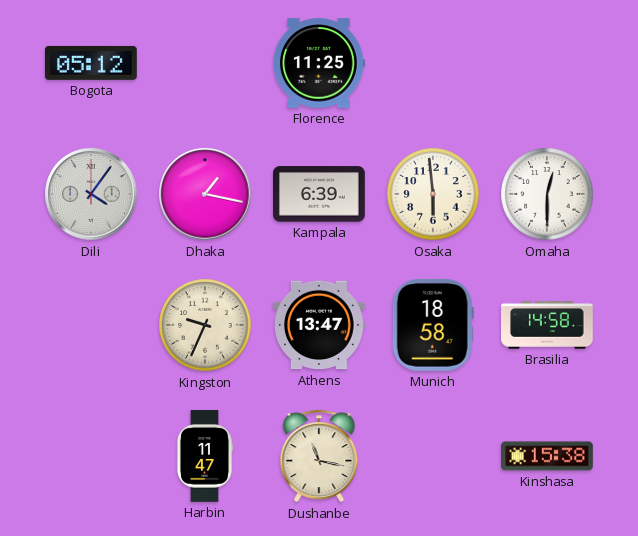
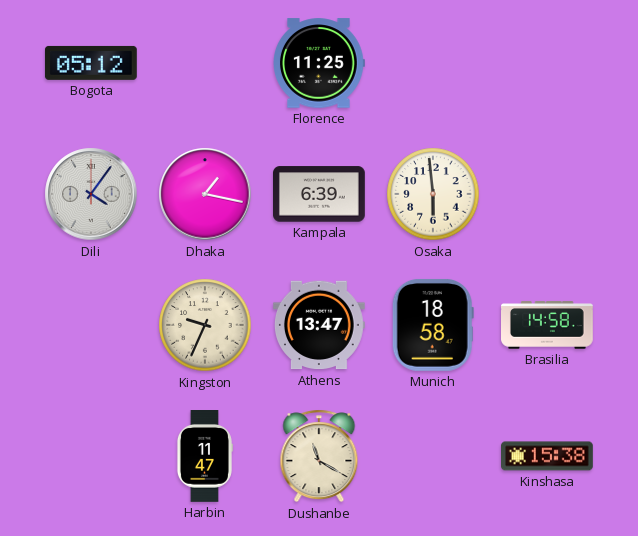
Omaha: 12:30 -> none
Dushanbe: 11:17 -> 11:20
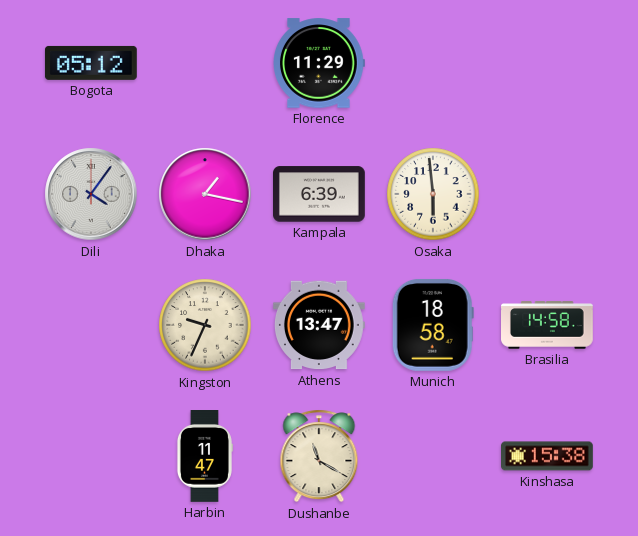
Florence: 11:25 -> 11:29
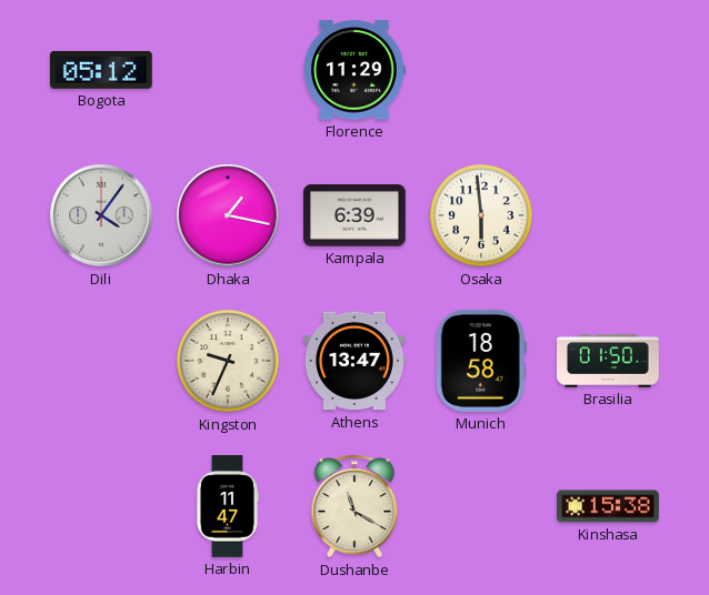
Brasilia: 14:58 -> 01:50
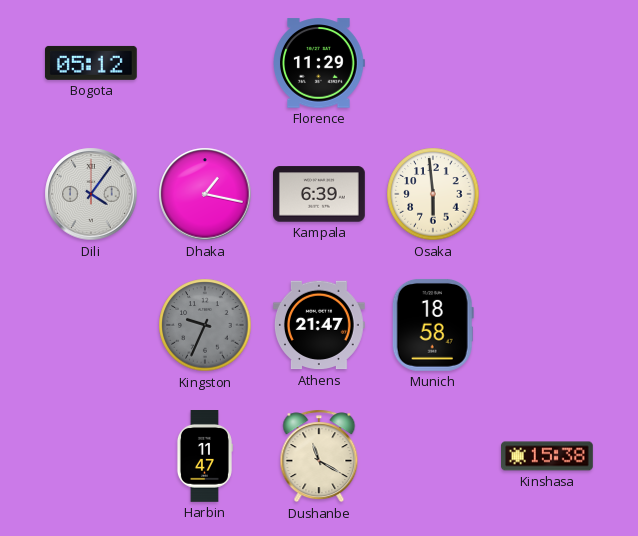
Kingston dial: cream -> grey
Athens: 13:47 -> 21:47
Brasilia: 01:50 -> none
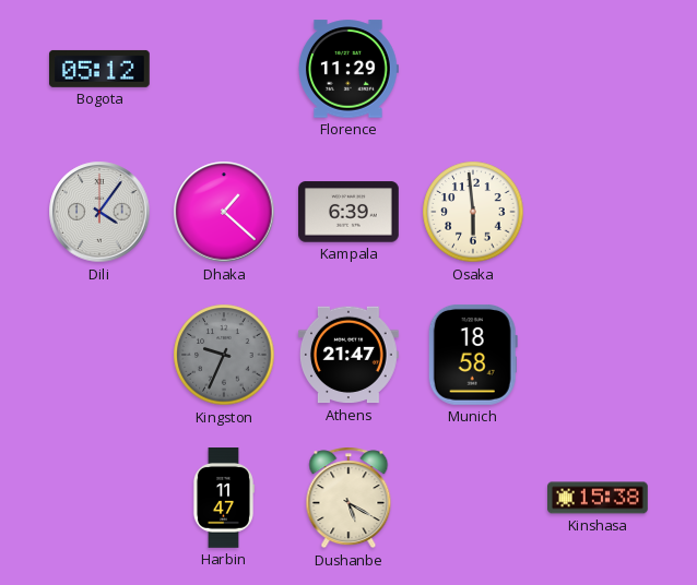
Dhaka: 1:17 -> 1:22
Dushanbe: 11:20 -> 5:20
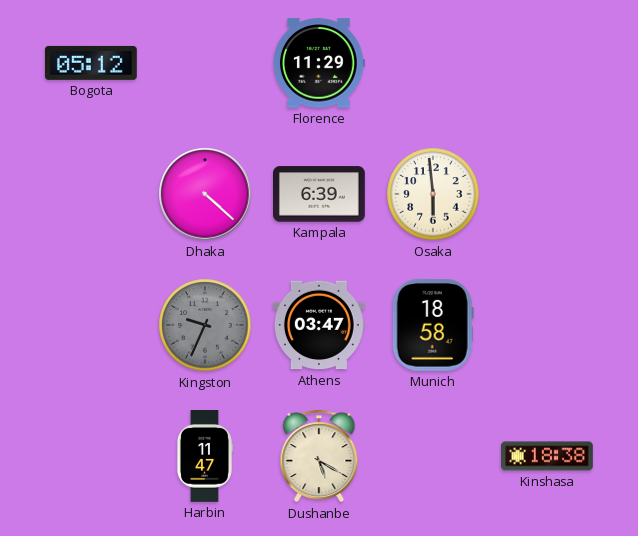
Dili: 4:06 -> none
Dhaka: 1:22 -> 4:22
Athens: 21:47 -> 03:47
Kinshasa: 15:38 -> 18:38
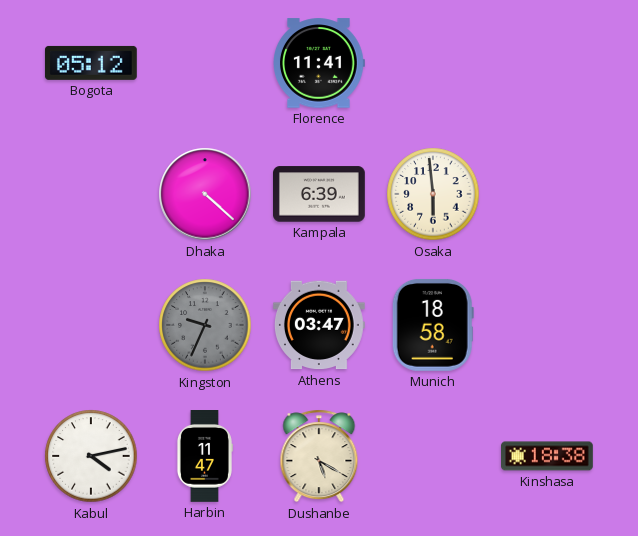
Florence: 11:29 -> 11:41
Kabul: none -> 4:13
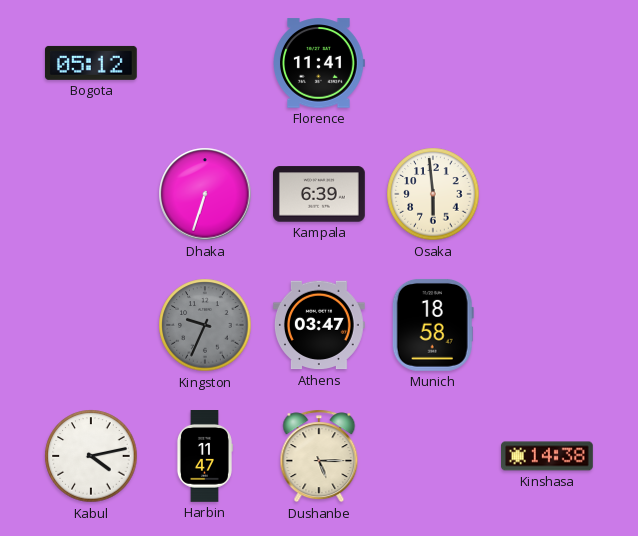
Dhaka: 4:22 -> 6:33
Dushanbe: 5:20 -> 5:15
Kinshasa: 18:38 -> 14:38
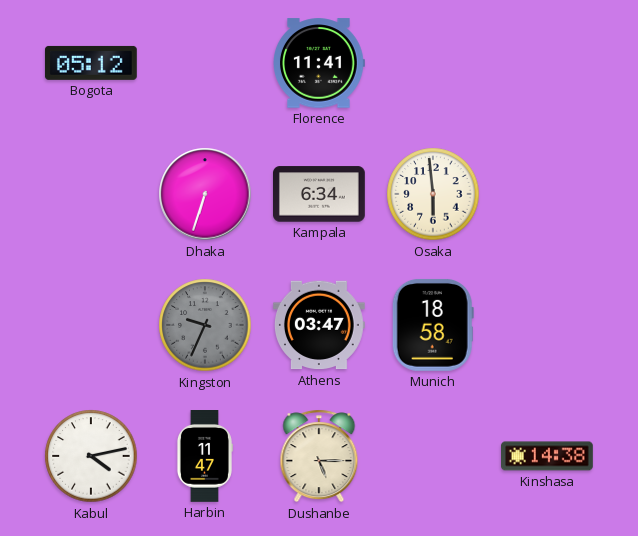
Kampala: 6:39 -> 6:34
